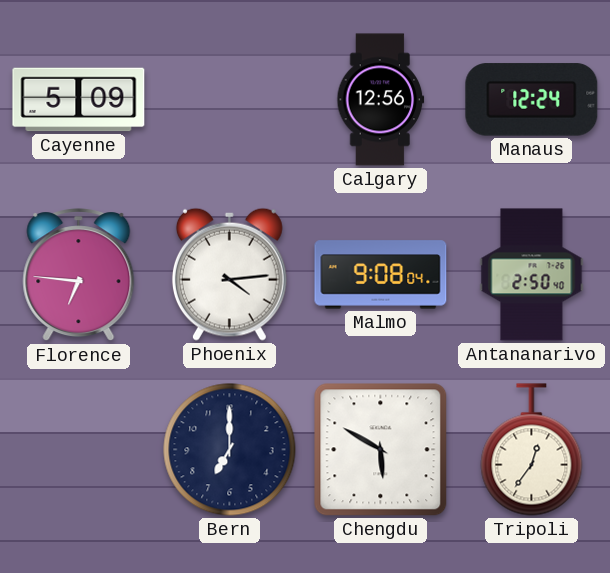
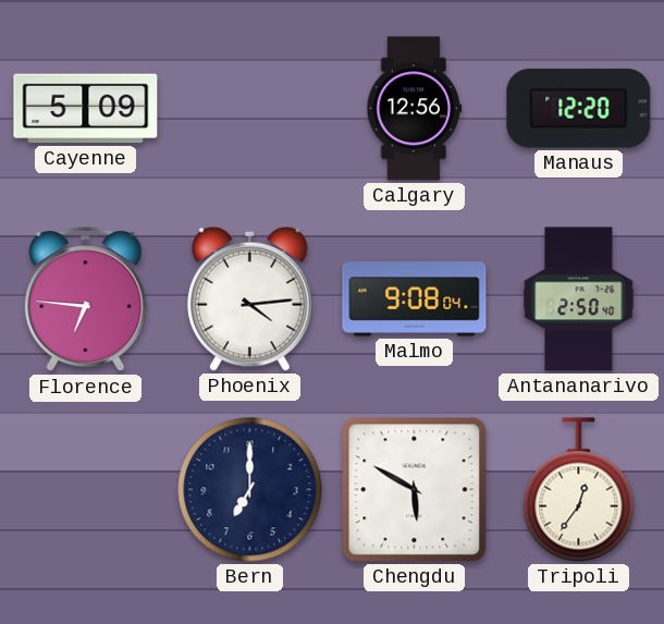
Manaus: 12:24 -> 12:20
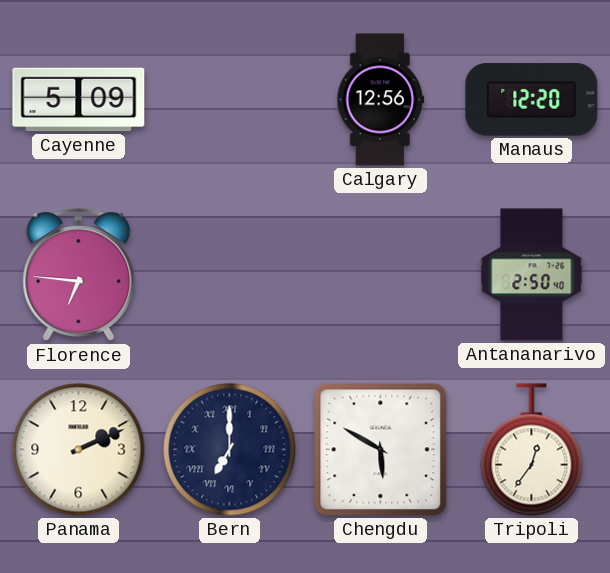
Phoenix: 4:14 -> none
Malmo: 9:08 -> none
Panama: none -> 2:11
Bern numerals: Arabic -> Roman
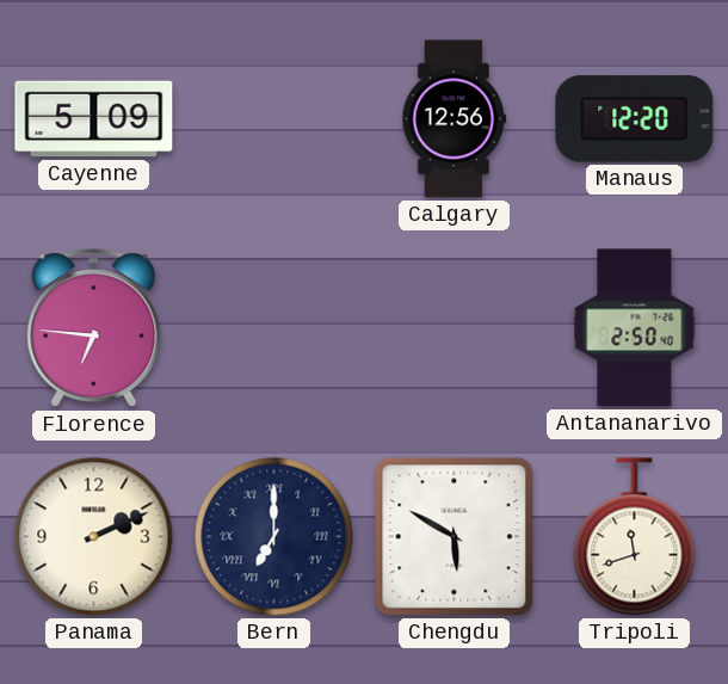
Tripoli: 12:36 -> 11:42
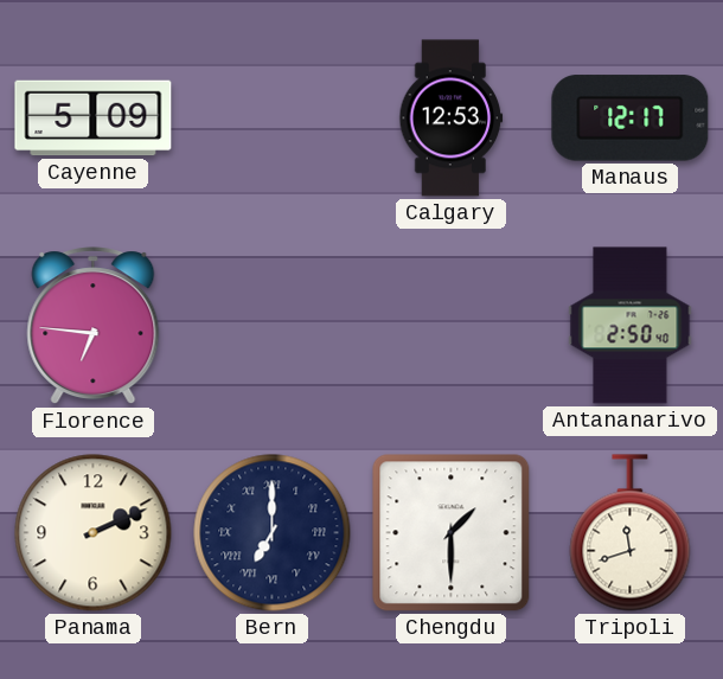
Calgary: 12:56 -> 12:53
Manaus: 12:20 -> 12:17
Chengdu: 5:50 -> 1:30
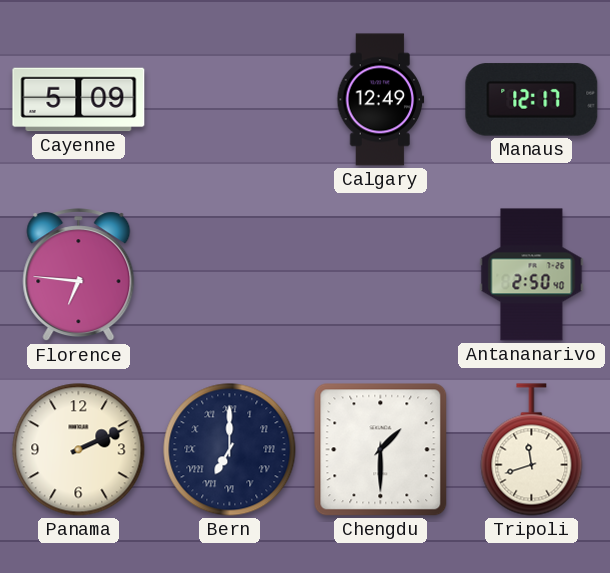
Calgary: 12:53 -> 12:49
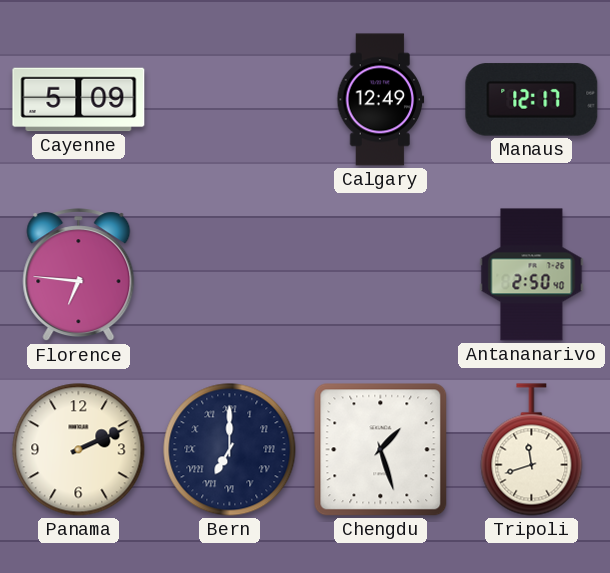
Chengdu: 1:30 -> 1:27
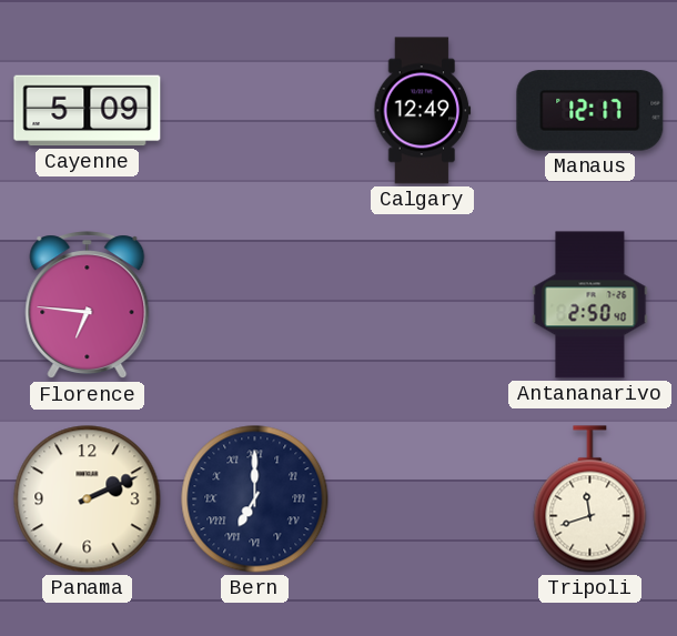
Chengdu: 1:27 -> none
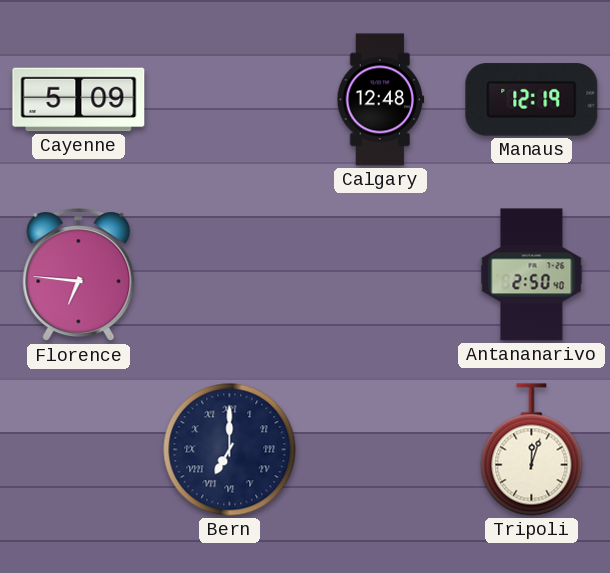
Calgary: 12:49 -> 12:48
Manaus: 12:17 -> 12:19
Panama: 2:11 -> none
Tripoli: 11:42 -> 12:03
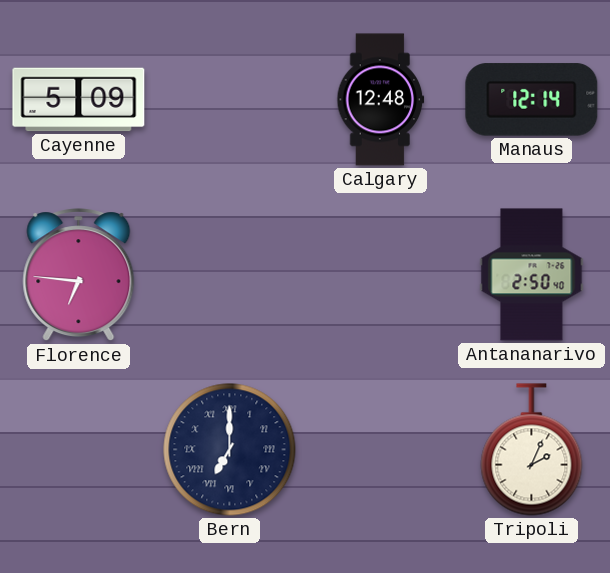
Manaus: 12:19 -> 12:14
Tripoli: 12:03 -> 2:04
